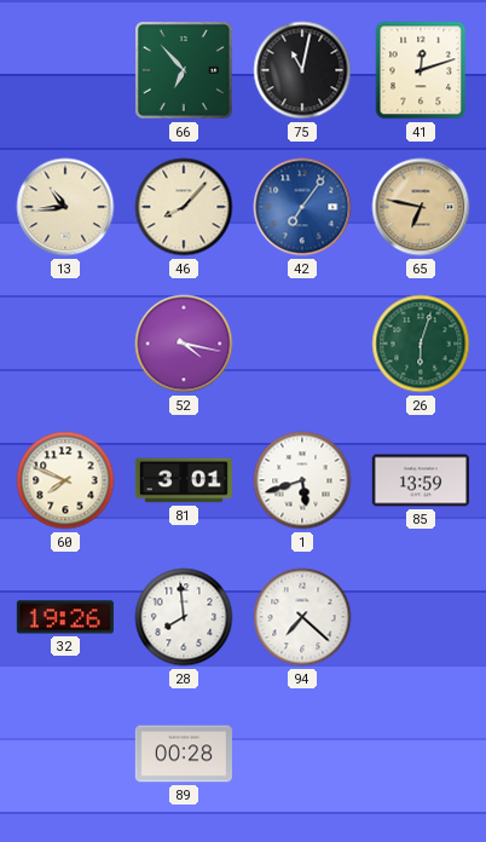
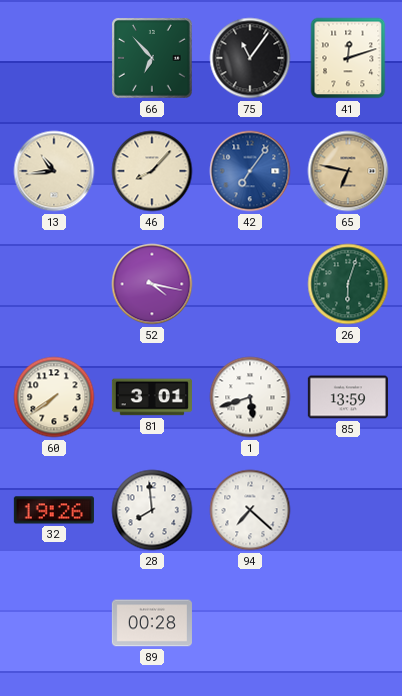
75: 11:02 -> 11:06
60: 7:49 -> 7:39
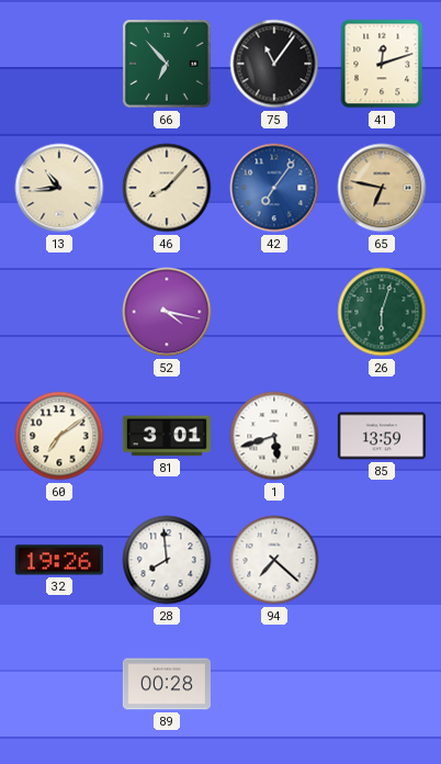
60: 7:39 -> 7:09
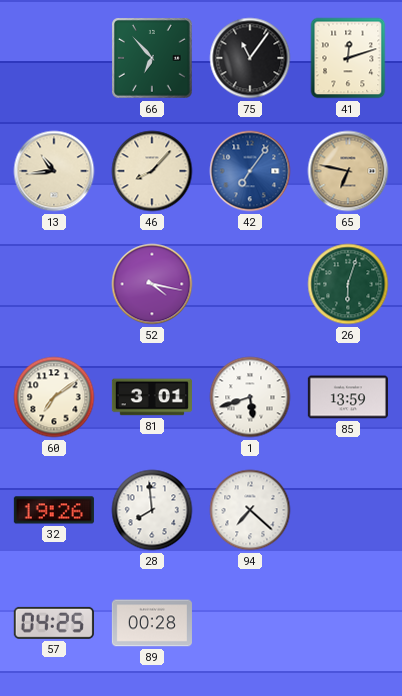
57: none -> 04:25
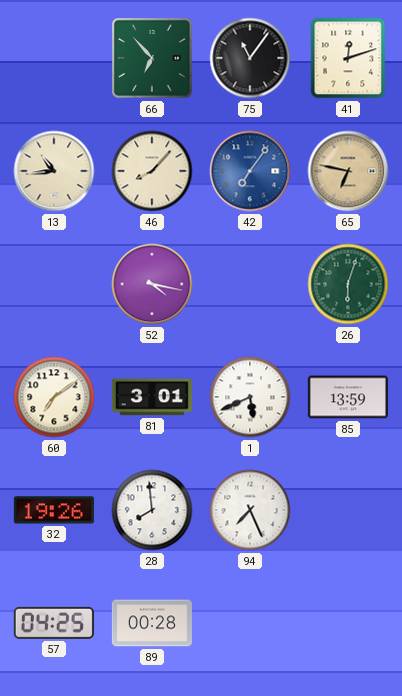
1: 5:42 -> 5:41
94: 7:22 -> 7:26
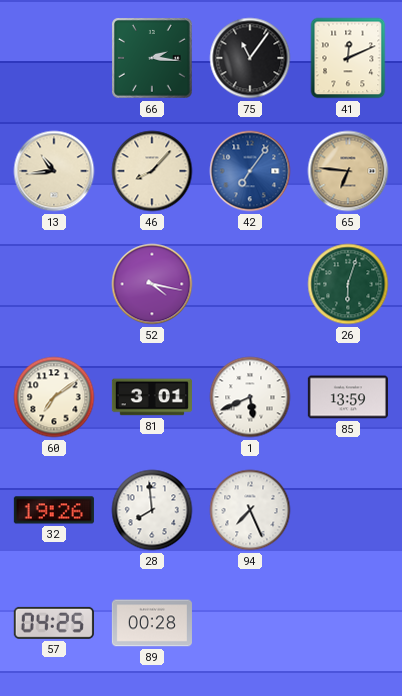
66: 6:53 -> 2:16
41: 12:12 -> 12:11
65: 6:47 -> 6:46
